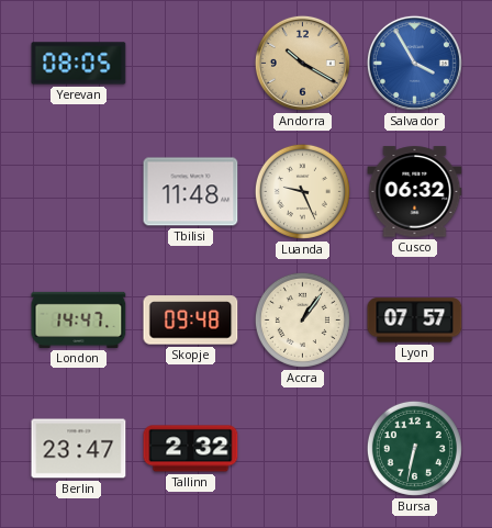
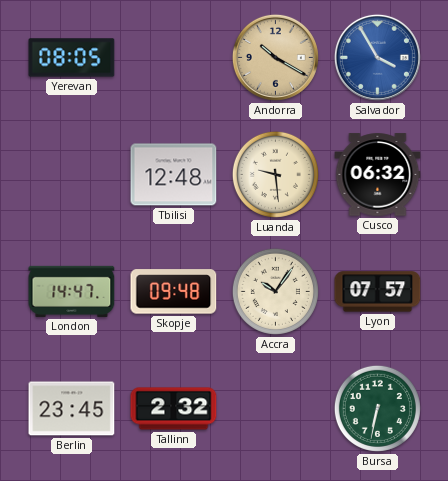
Tbilisi: 11:48 -> 12:48
Luanda: 9:26 -> 9:29
Accra: 1:06 -> 10:06
Berlin: 23:47 -> 23:45
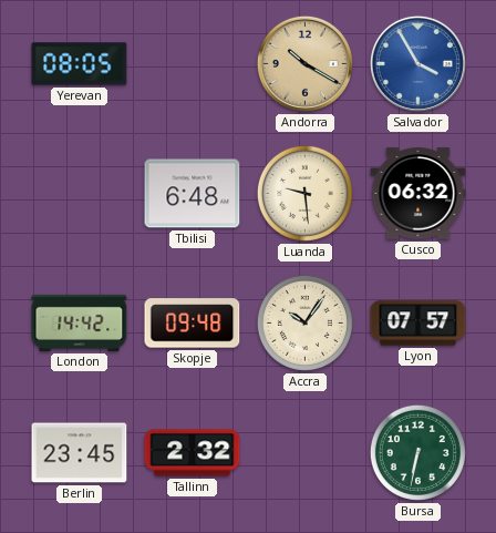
Tbilisi: 12:48 -> 6:48
London: 14:47 -> 14:42
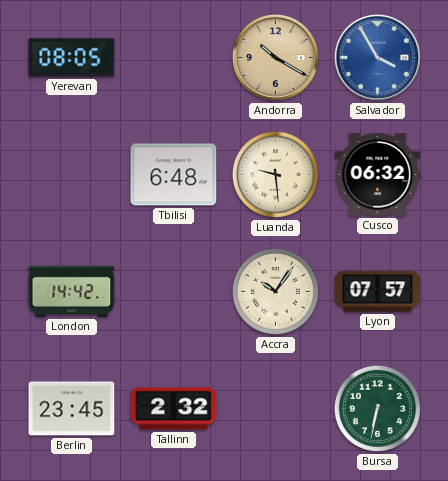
Skopje: 09:48 -> none
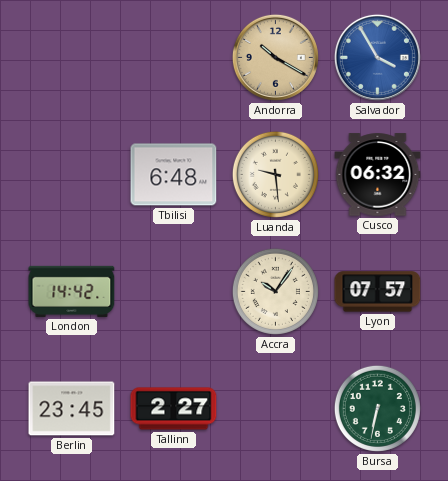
Yerevan: 08:05 -> none
Tallinn: 2:32 -> 2:27
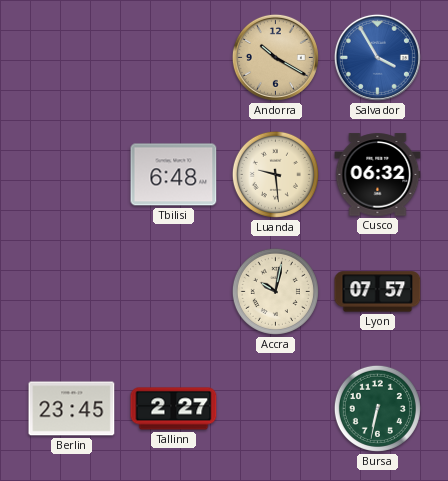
London: 14:42 -> none
Accra: 10:06 -> 10:02
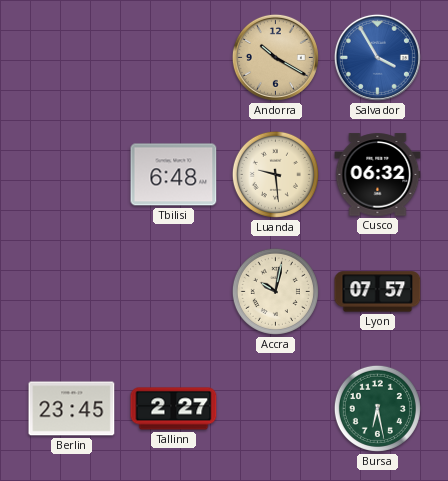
Bursa: 6:32 -> 6:28
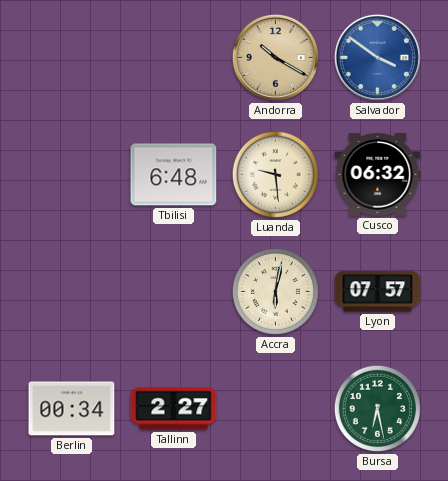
Salvador: 3:55 -> 3:51
Accra: 10:02 -> 6:02
Berlin: 23:45 -> 00:34
